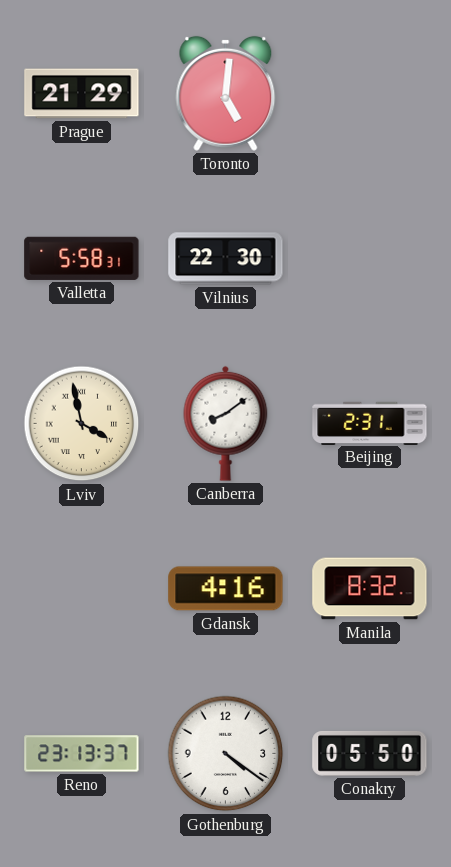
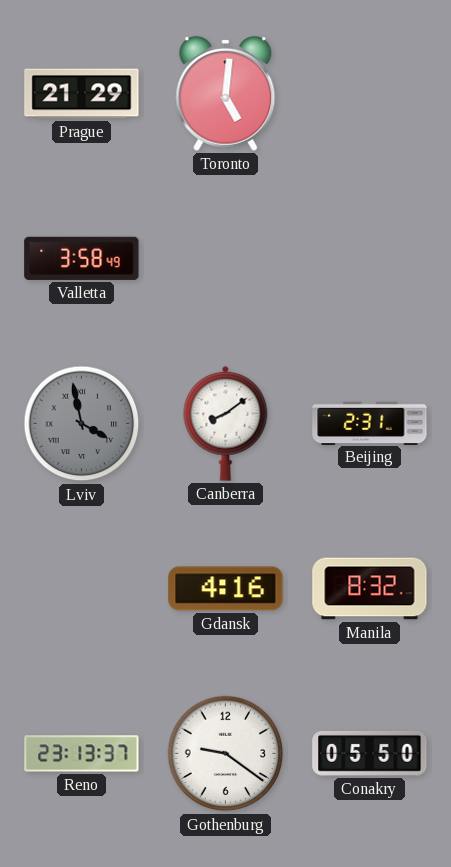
Valletta: 5:58 -> 3:58
Vilnius: 22:30 -> none
Lviv dial: cream -> grey
Gothenburg: 4:21 -> 9:21
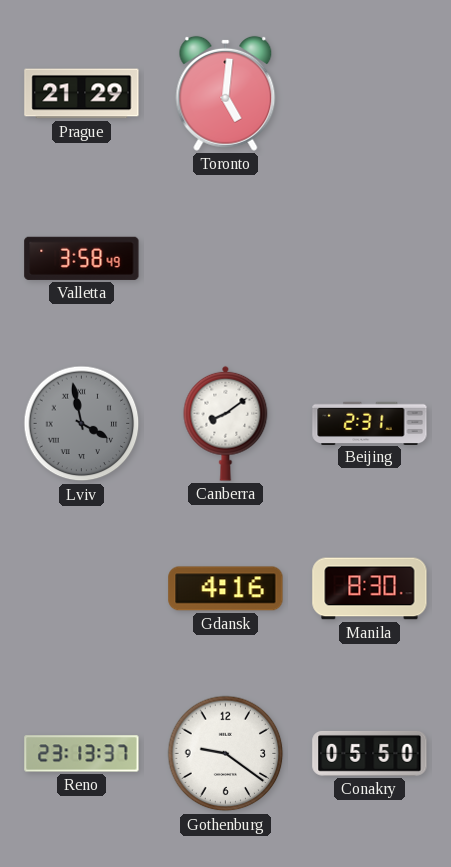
Manila: 8:32 -> 8:30
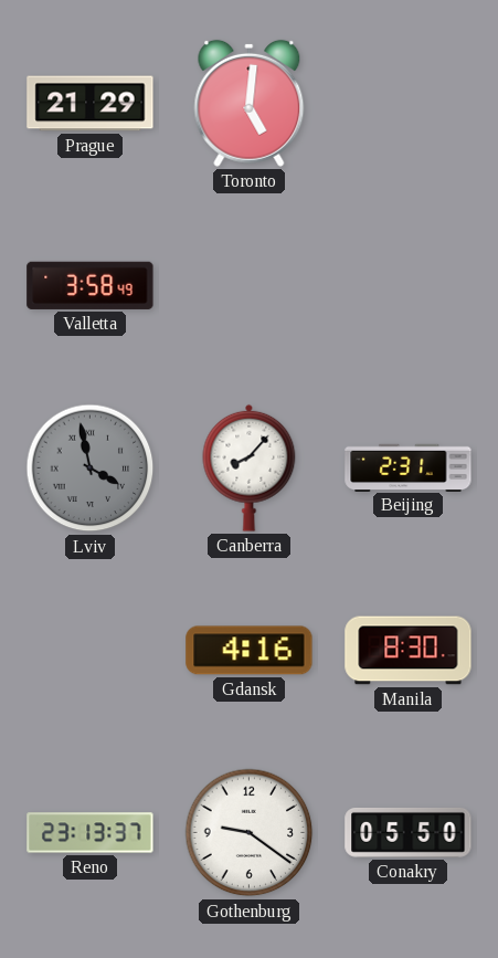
Canberra: 8:09 -> 8:07
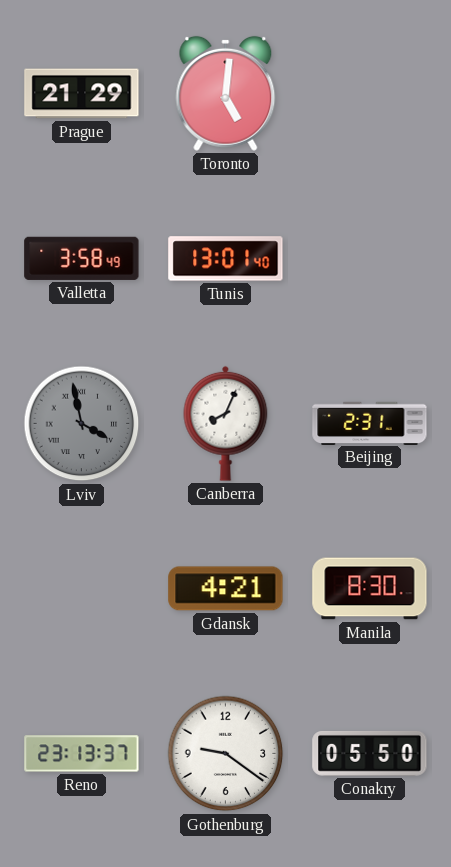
Tunis: none -> 13:01
Canberra: 8:07 -> 8:04
Gdansk: 4:16 -> 4:21
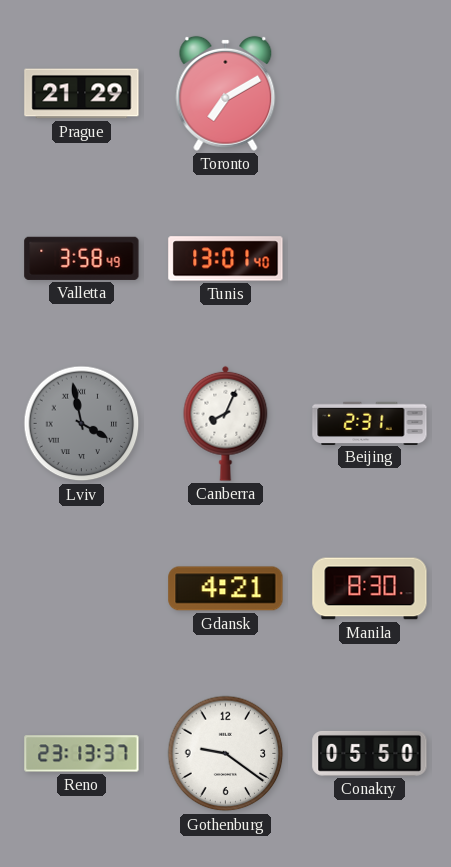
Toronto: 5:01 -> 7:10
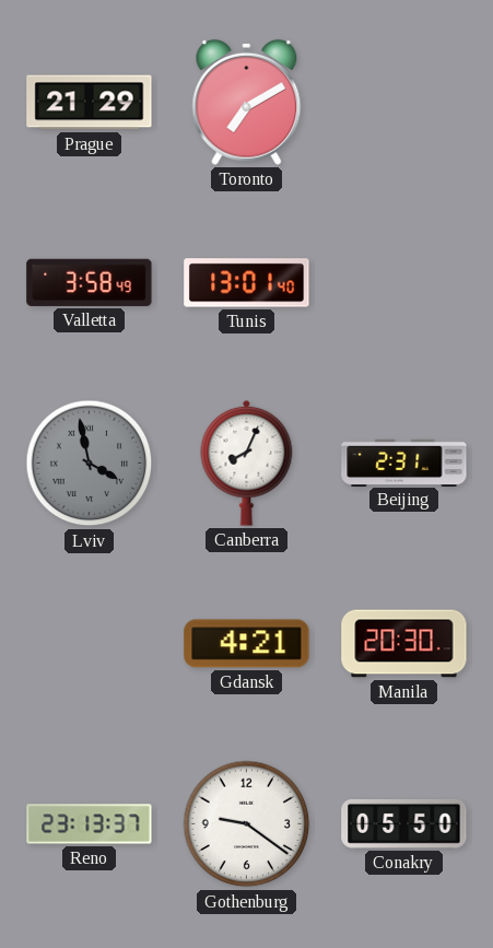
Manila: 8:30 -> 20:30
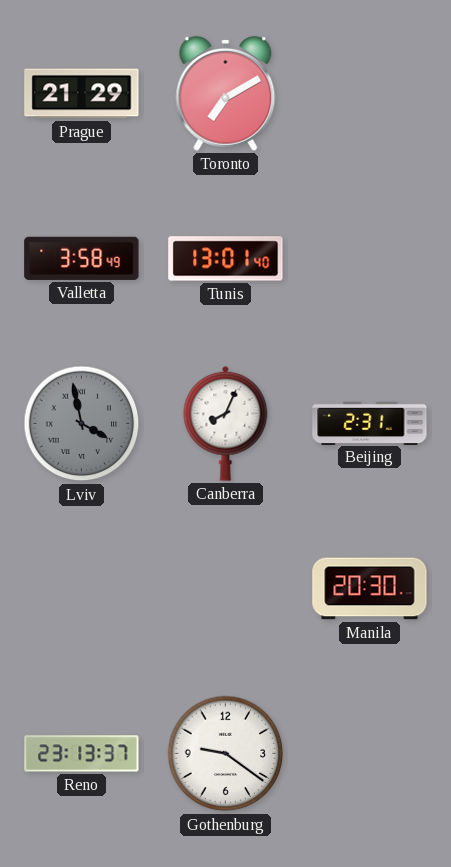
Gdansk: 4:21 -> none
Conakry: 05:50 -> none
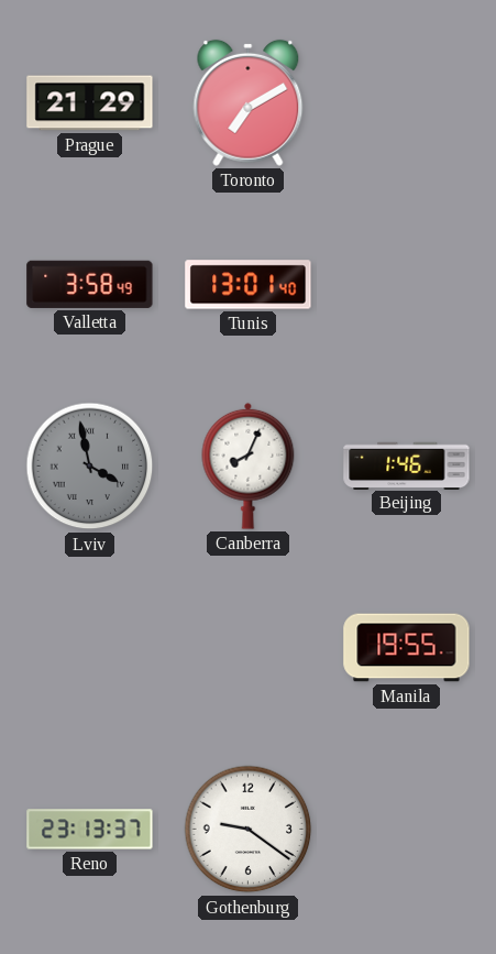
Beijing: 2:31 -> 1:46
Manila: 20:30 -> 19:55
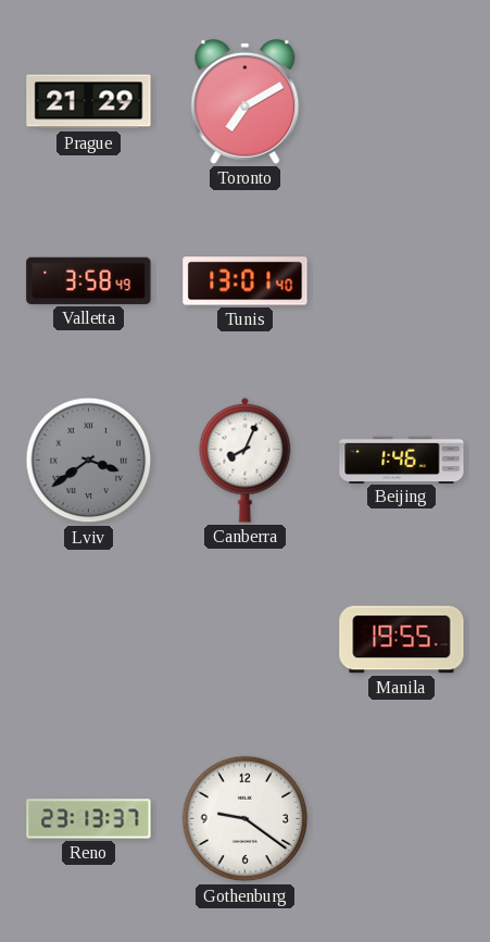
Lviv: 3:58 -> 3:39
